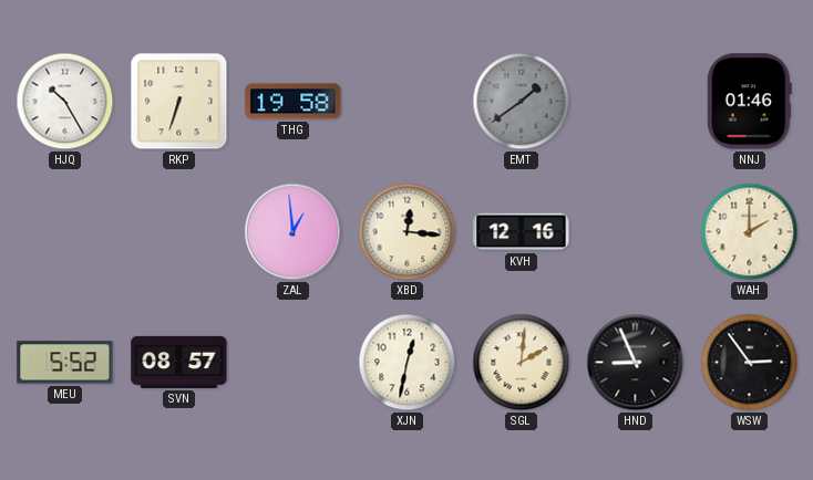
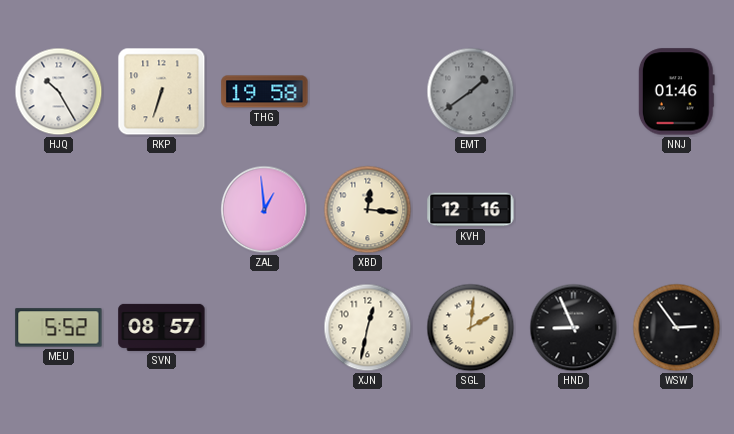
WAH: 2:00 -> none
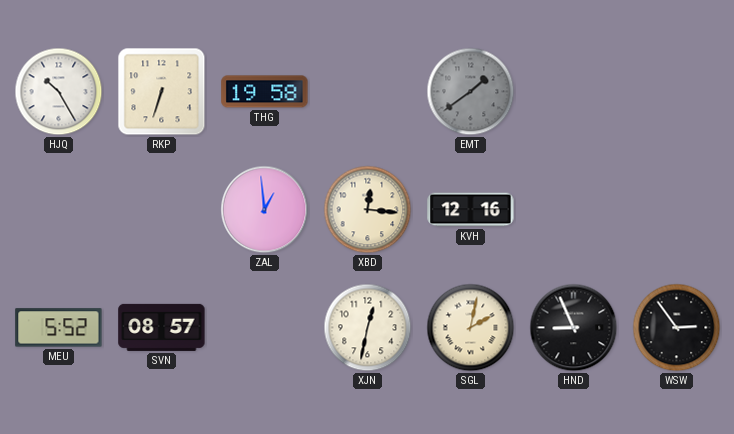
NNJ: 01:46 -> none
SGL: 2:01 -> 2:02
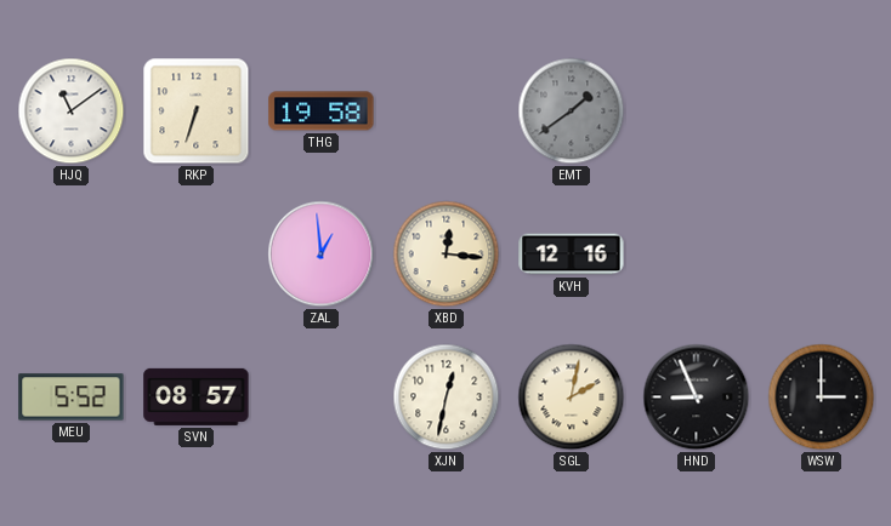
HJQ: 10:25 -> 11:09
WSW: 2:54 -> 3:00
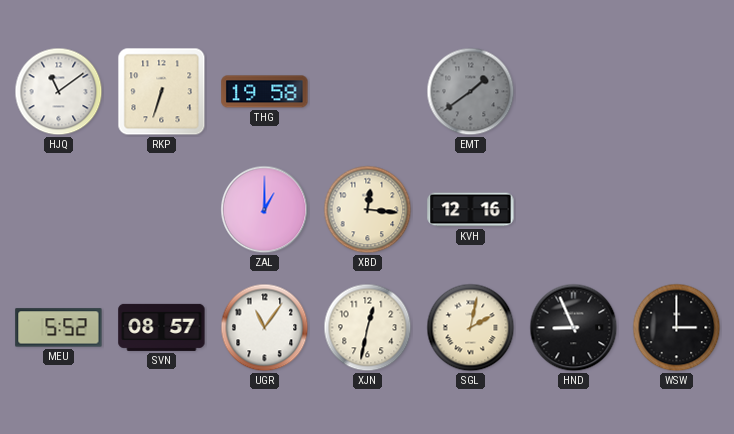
ZAL: 12:59 -> 1:00
UGR: none -> 11:06
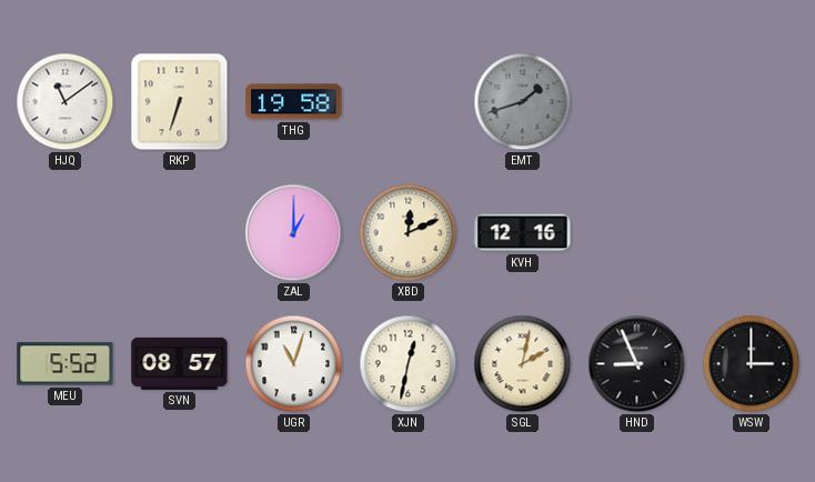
EMT: 1:39 -> 1:42
XBD: 12:16 -> 12:11
UGR: 11:06 -> 11:03
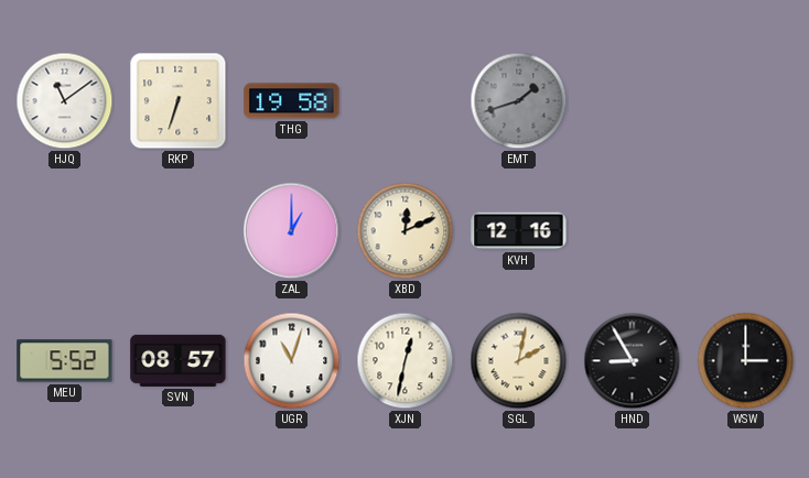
HND: 8:56 -> 8:55
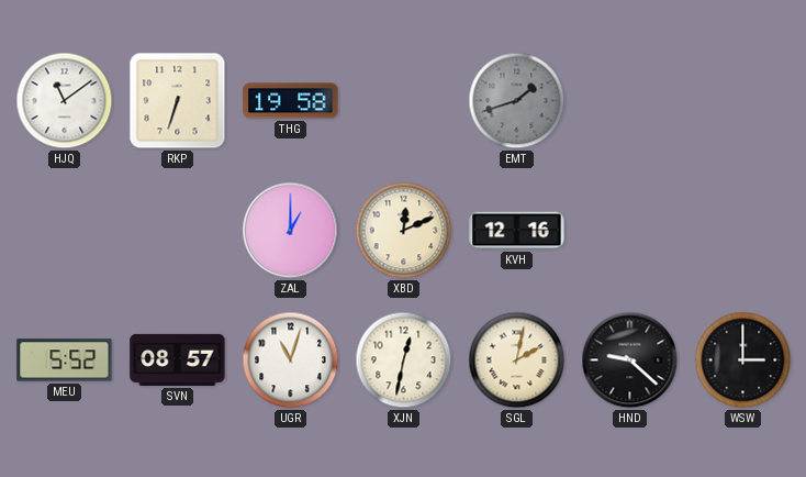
HND: 8:55 -> 9:22
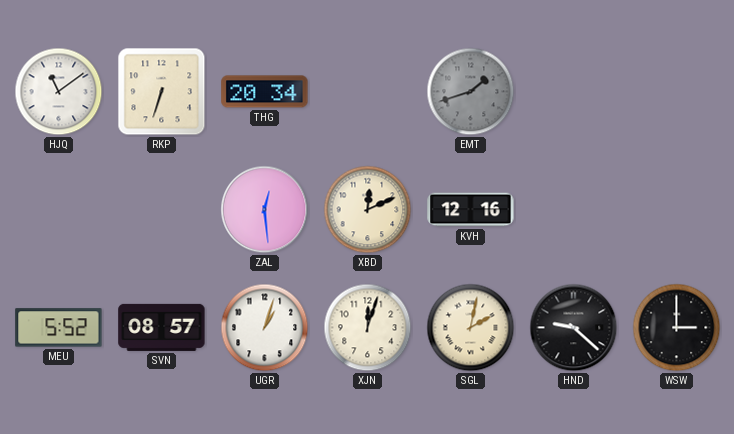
THG: 19:58 -> 20:34
ZAL: 1:00 -> 12:29
UGR: 11:03 -> 1:03
XJN: 12:32 -> 12:03
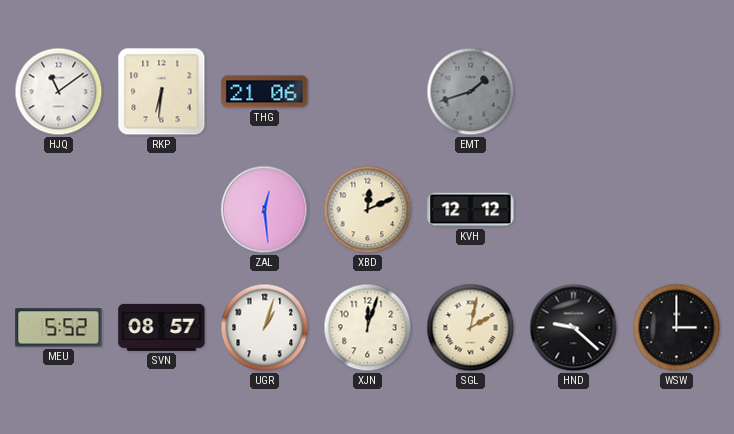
RKP: 6:33 -> 6:31
THG: 20:34 -> 21:06
KVH: 12:16 -> 12:12
